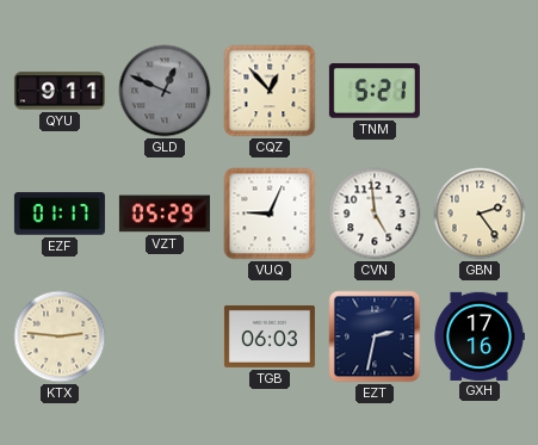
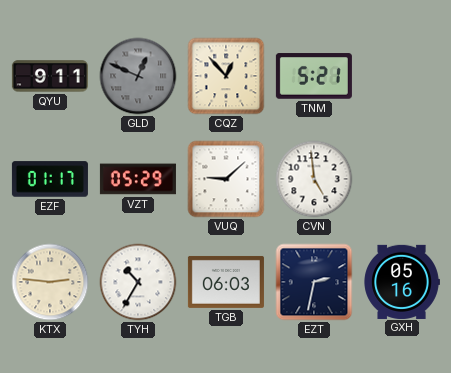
VUQ: 9:04 -> 9:08
GBN: 2:24 -> none
TYH: none -> 10:35
GXH: 17:16 -> 05:16
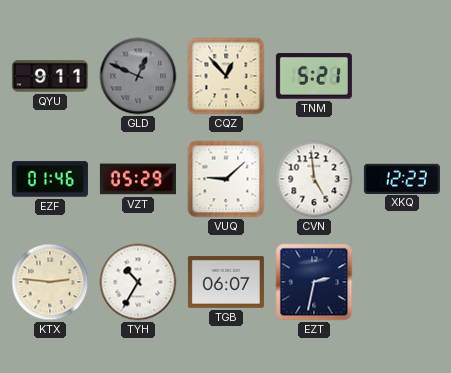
EZF: 01:17 -> 01:46
XKQ: none -> 12:23
TGB: 06:03 -> 06:07
GXH: 05:16 -> none
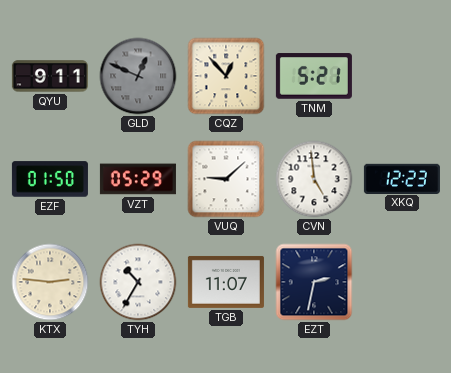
EZF: 01:46 -> 01:50
TGB: 06:07 -> 11:07
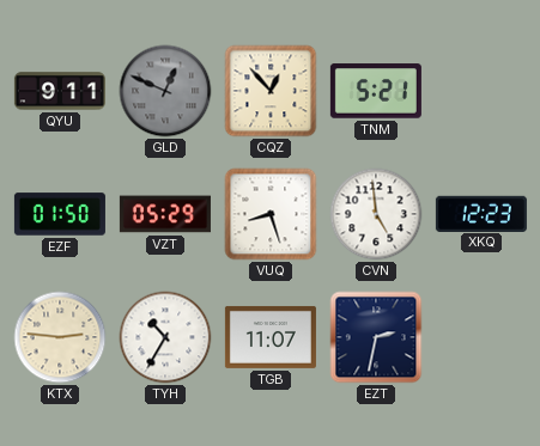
VUQ: 9:08 -> 8:27
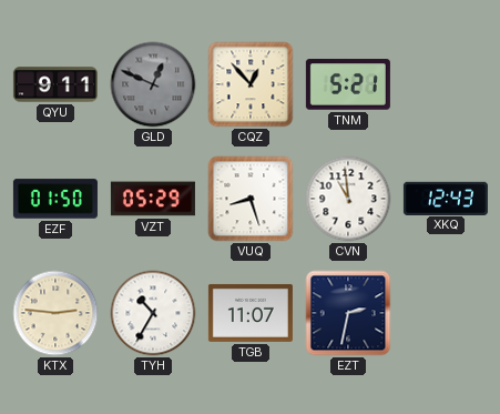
CVN: 4:59 -> 10:59
XKQ: 12:23 -> 12:43
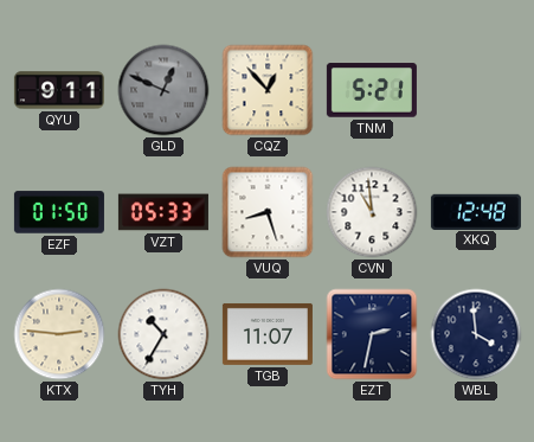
VZT: 05:29 -> 05:33
XKQ: 12:43 -> 12:48
WBL: none -> 3:59
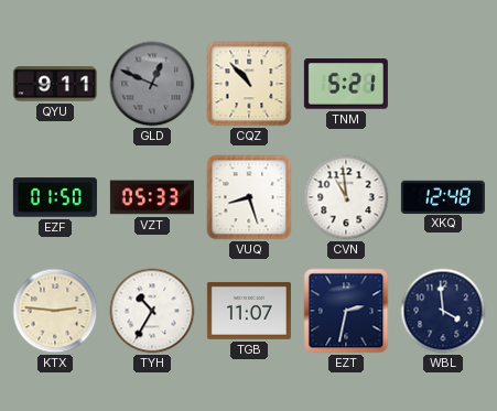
CQZ: 12:53 -> 10:53
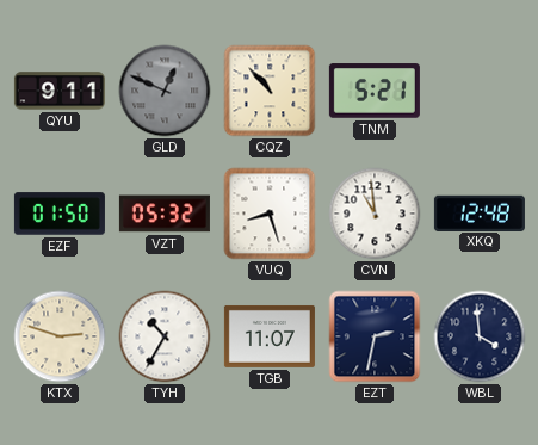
VZT: 05:33 -> 05:32
KTX: 2:46 -> 2:48
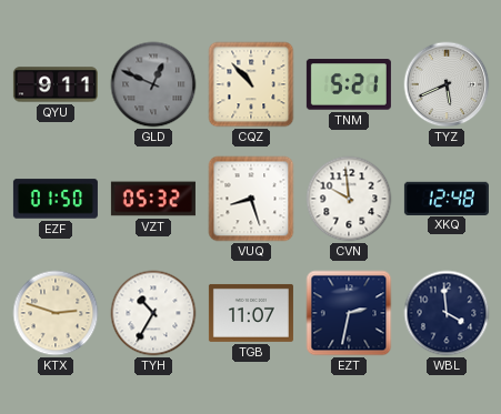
TYZ: none -> 5:41
CVN: 10:59 -> 9:59
